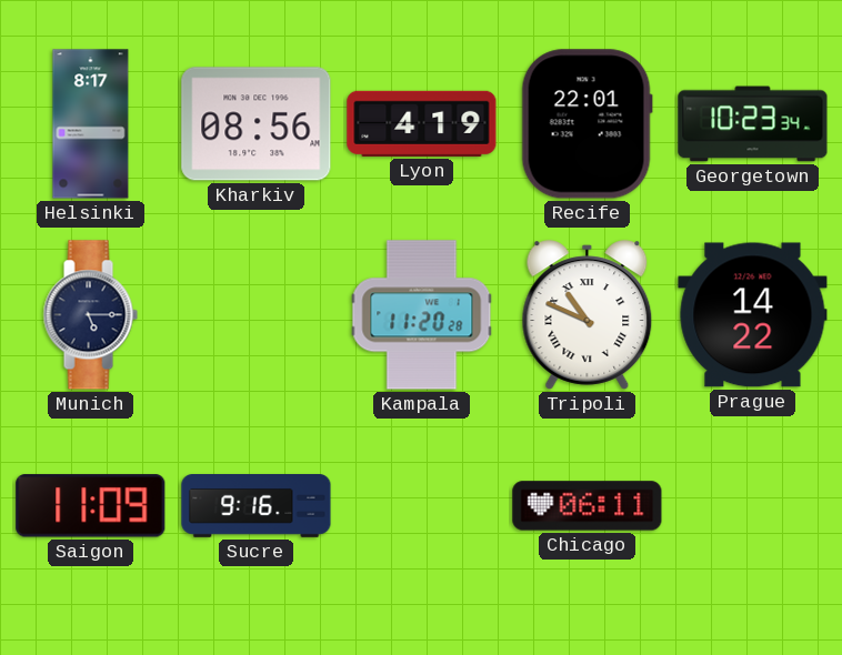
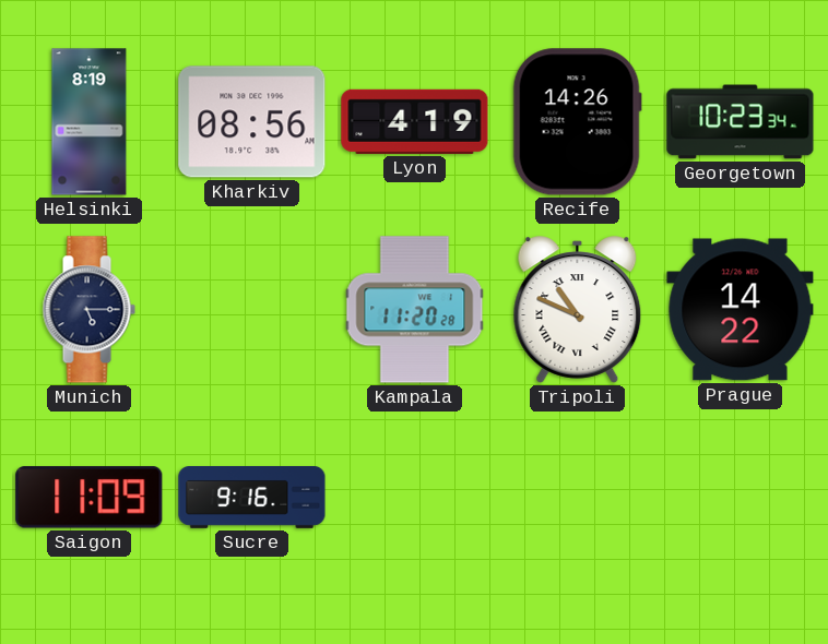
Helsinki: 8:17 -> 8:19
Recife: 22:01 -> 14:26
Chicago: 06:11 -> none
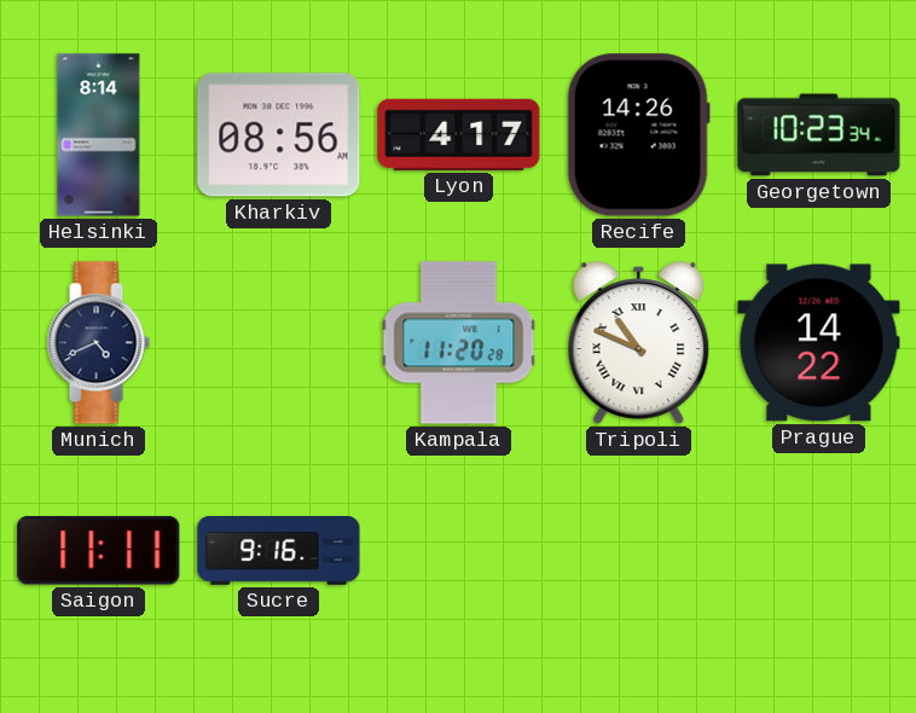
Helsinki: 8:19 -> 8:14
Lyon: 4:19 -> 4:17
Munich: 5:15 -> 4:41
Saigon: 11:09 -> 11:11
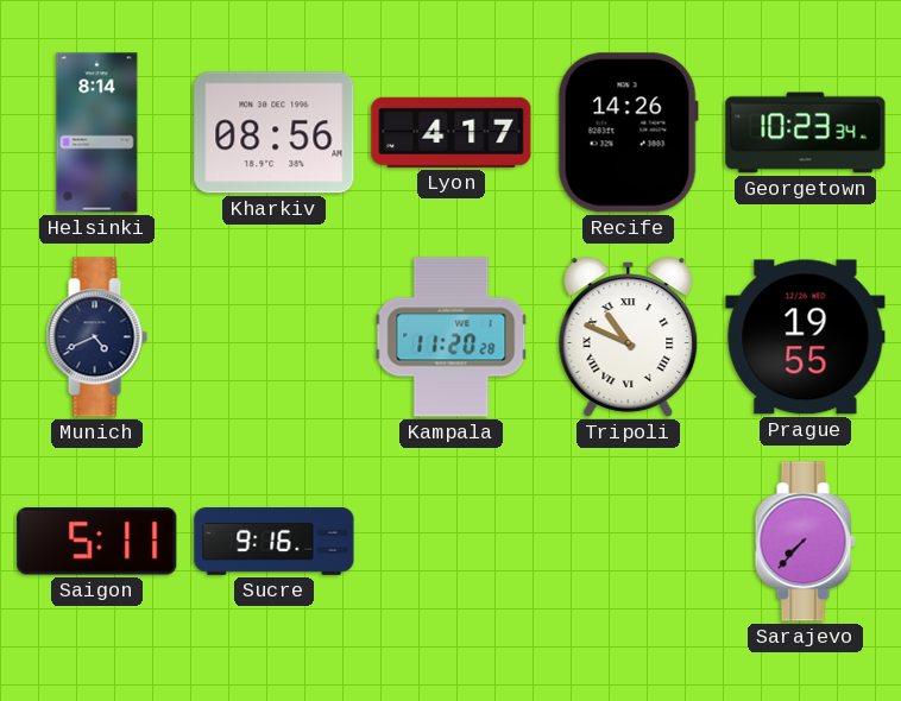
Prague: 14:22 -> 19:55
Saigon: 11:11 -> 5:11
Sarajevo: none -> 7:37
